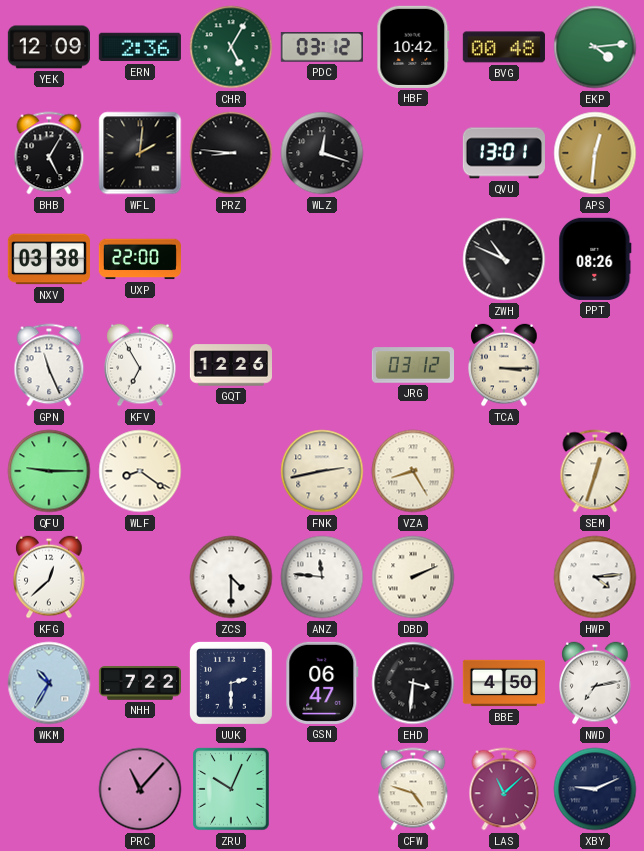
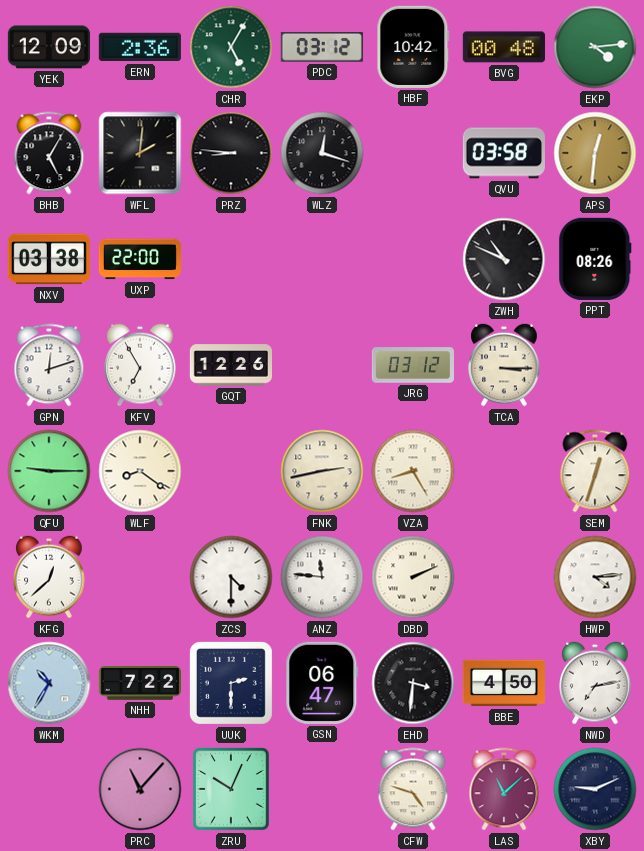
QVU: 13:01 -> 03:58
GPN: 11:26 -> 12:12
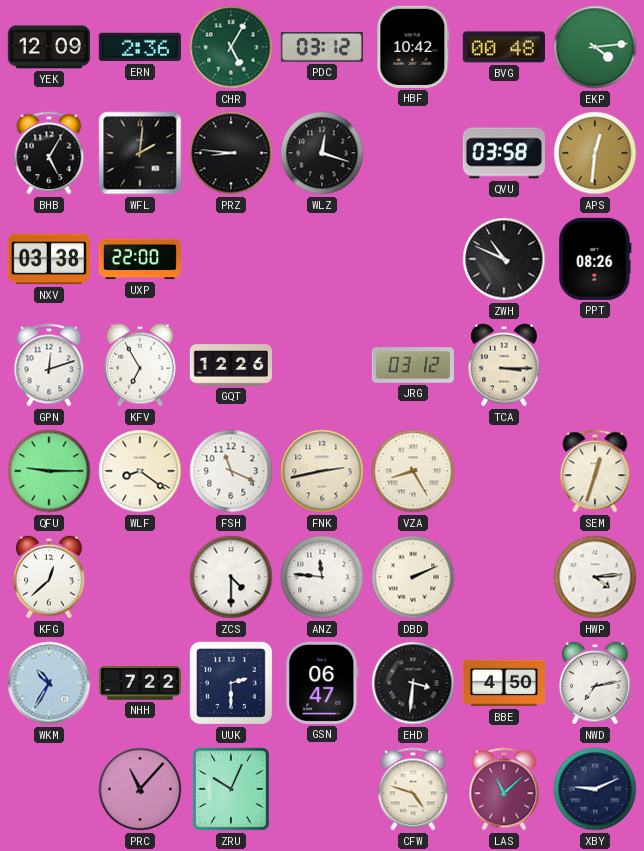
FSH: none -> 11:19
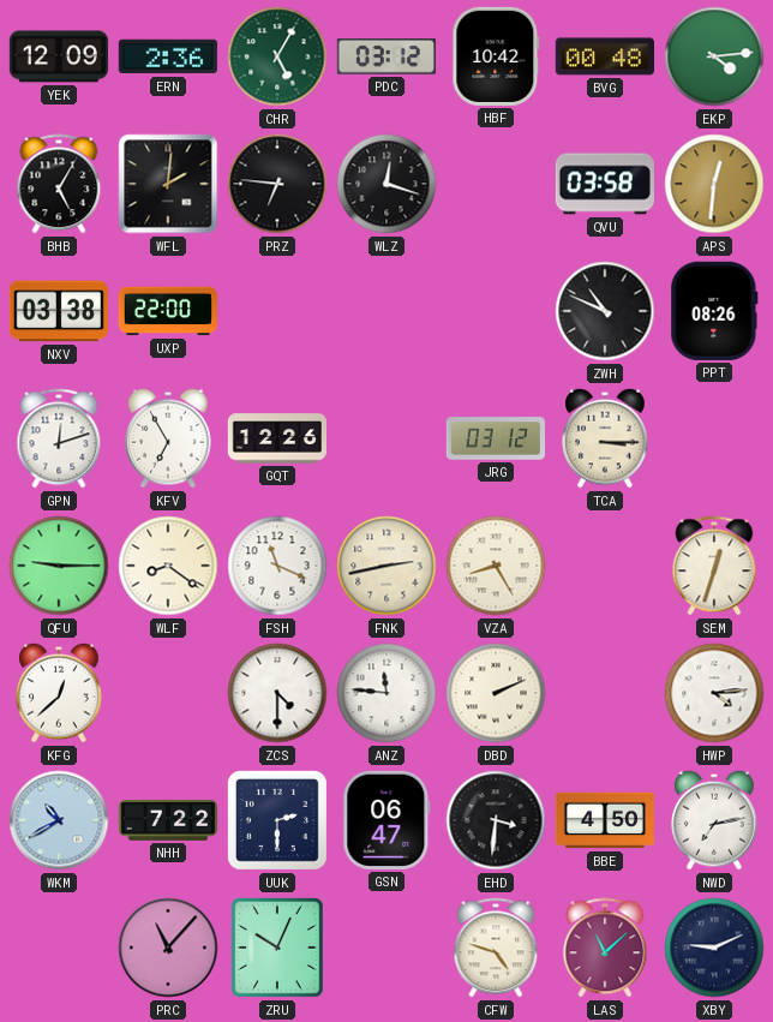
PRZ: 8:46 -> 6:46
WKM: 10:35 -> 10:40
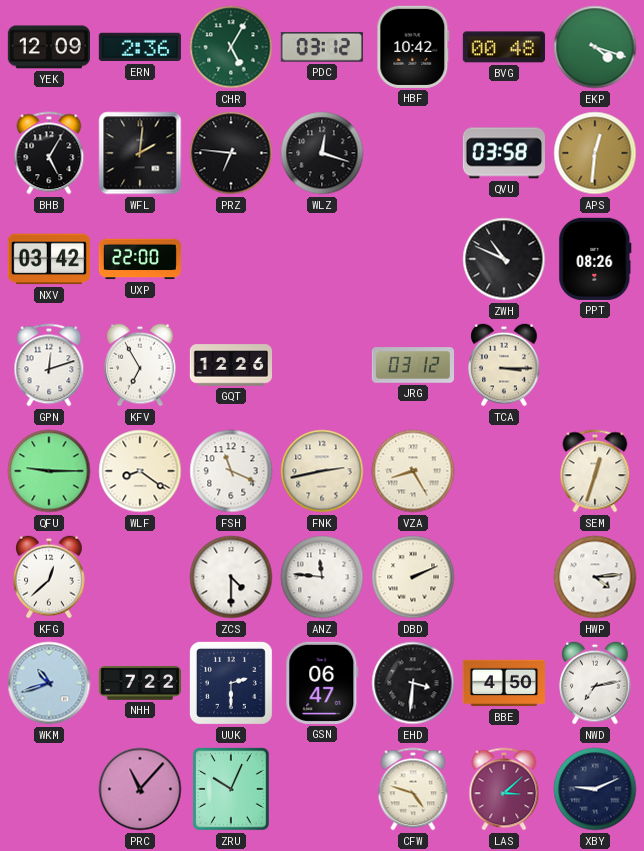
EKP: 4:14 -> 4:18
NXV: 03:38 -> 03:42
WKM: 10:40 -> 10:42
LAS: 11:08 -> 3:08
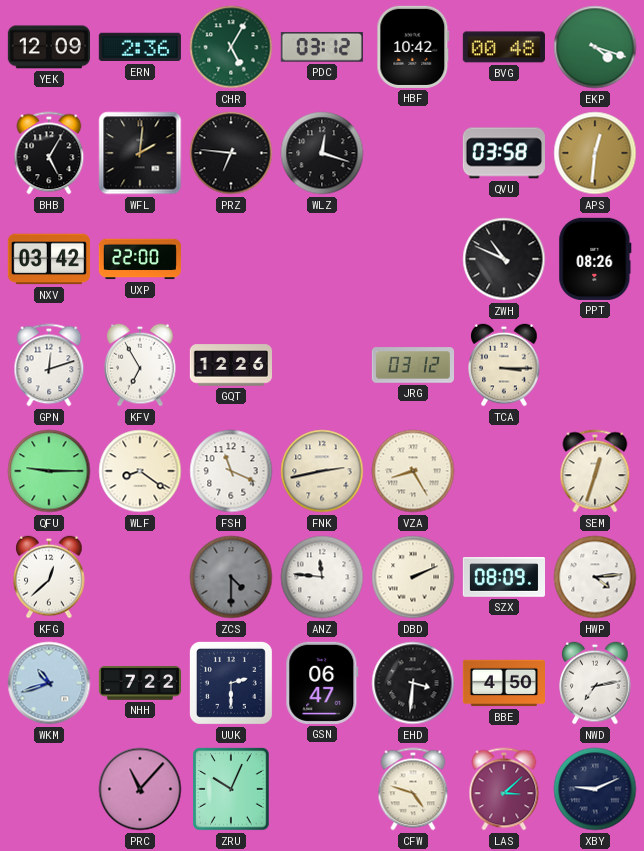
ZCS dial: white -> grey
SZX: none -> 08:09
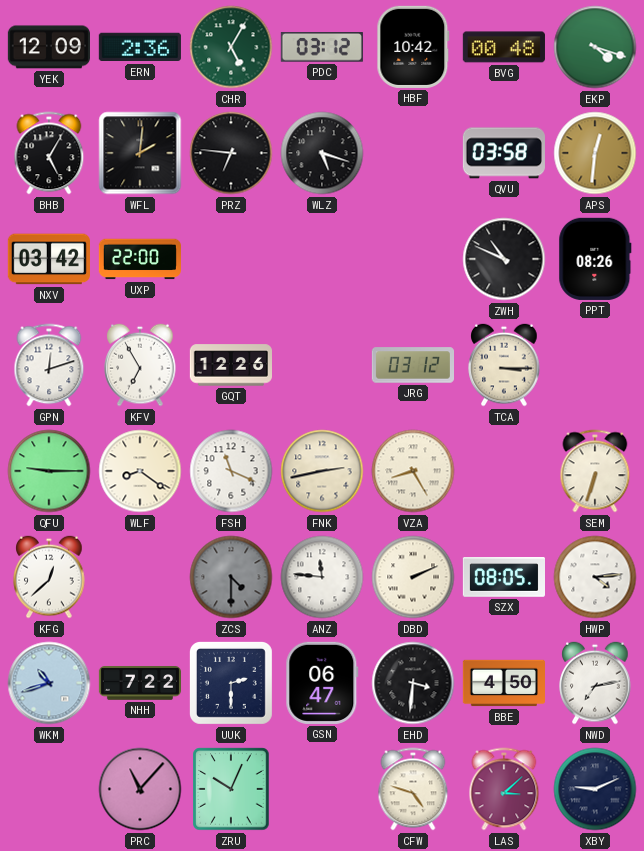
WLZ: 12:18 -> 5:18
SEM: 12:33 -> 6:33
SZX: 08:09 -> 08:05
